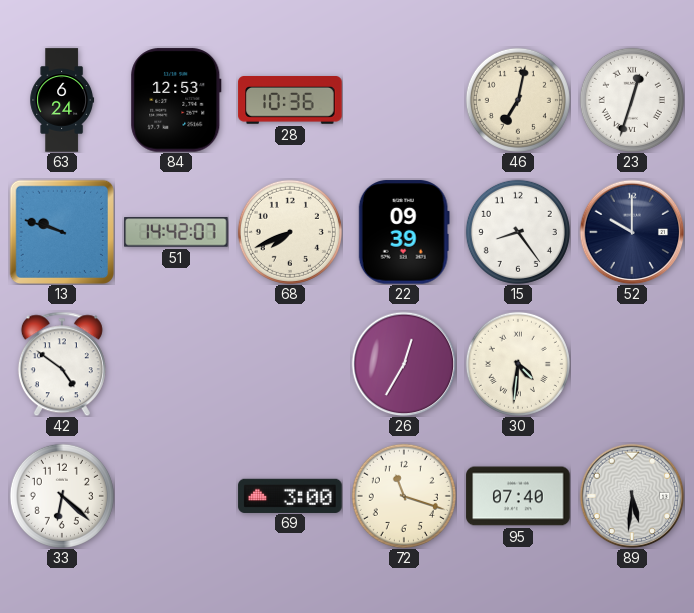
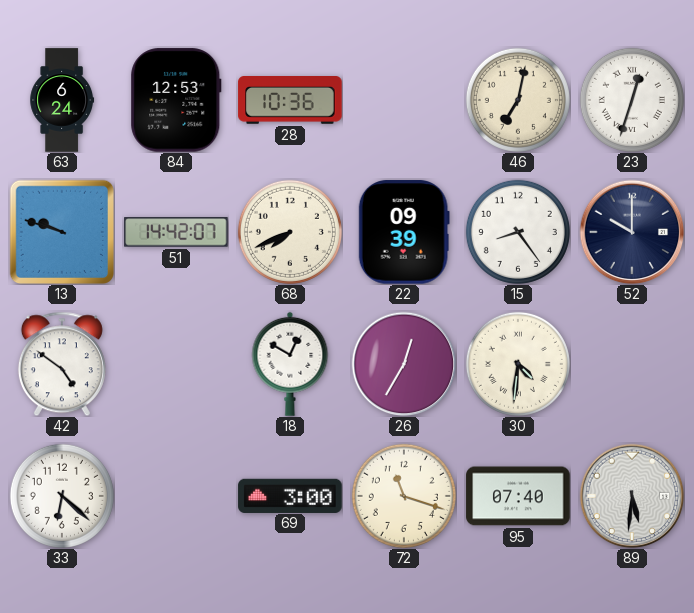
18: none -> 12:50
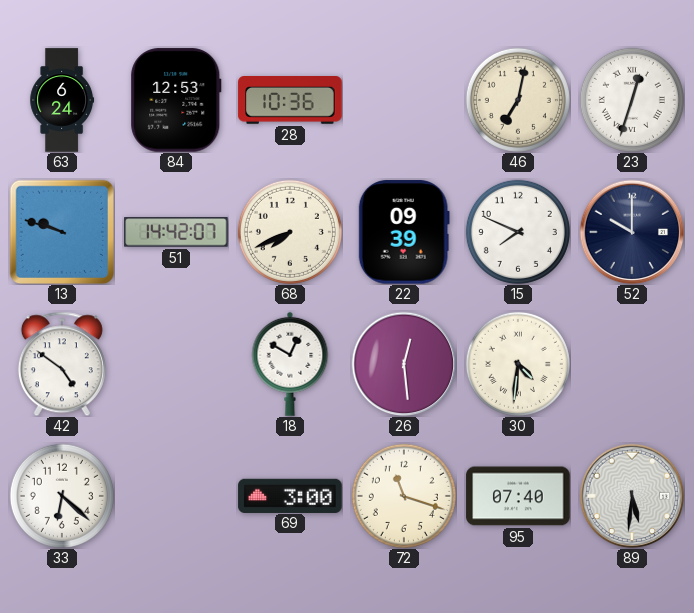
15: 8:24 -> 7:49
26: 12:35 -> 12:29
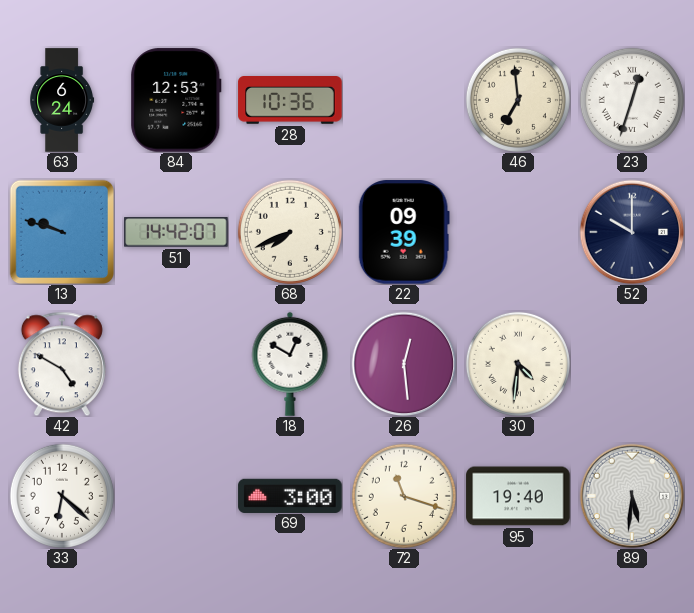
46: 7:02 -> 6:59
15: 7:49 -> none
42: 4:51 -> 4:50
95: 07:40 -> 19:40
